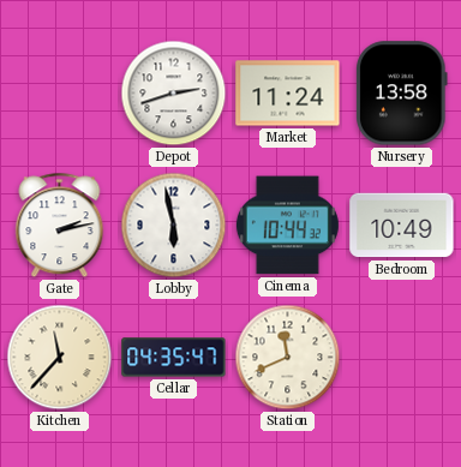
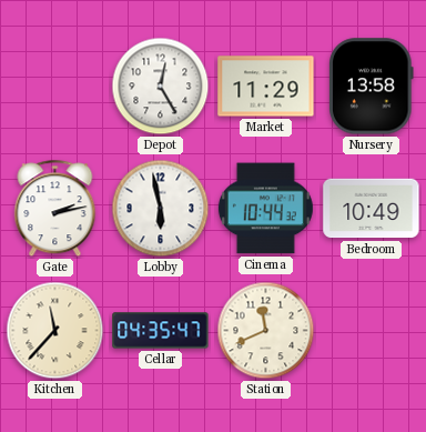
Depot: 2:42 -> 12:25
Market: 11:24 -> 11:29
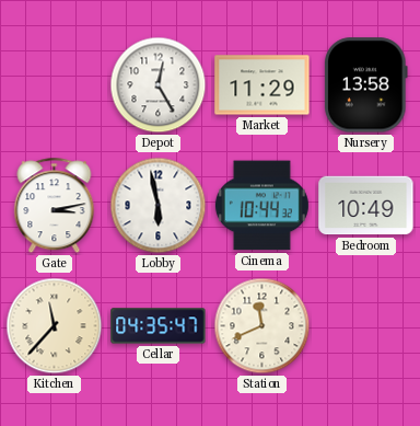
Gate: 2:13 -> 3:13
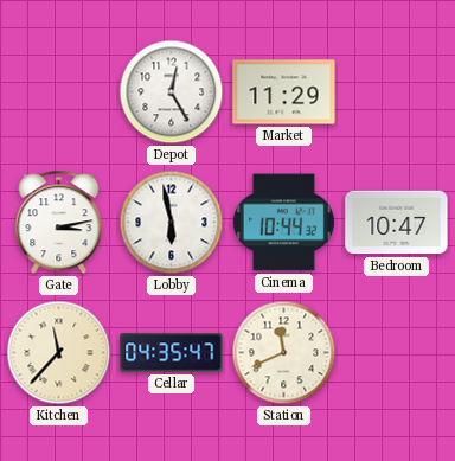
Nursery: 13:58 -> none
Bedroom: 10:49 -> 10:47
